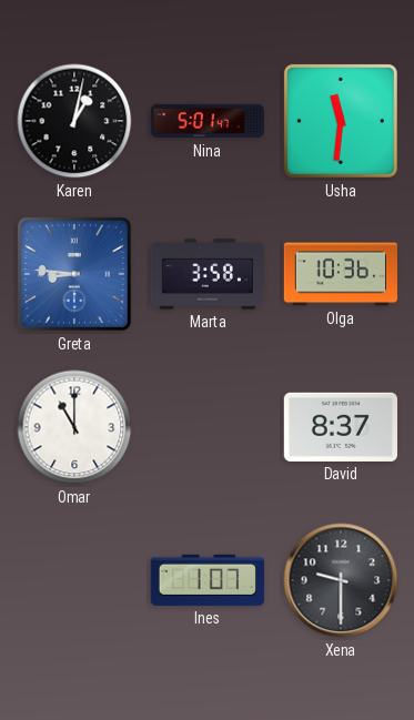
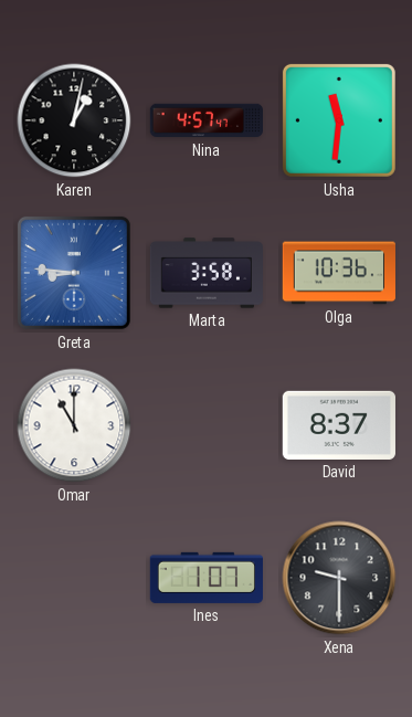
Nina: 5:01 -> 4:57
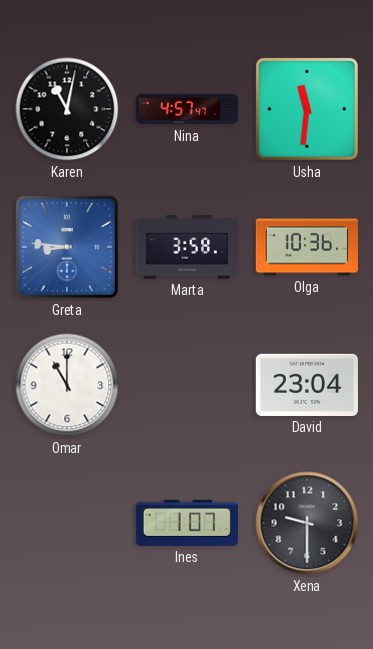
Karen: 1:02 -> 11:02
David: 8:37 -> 23:04
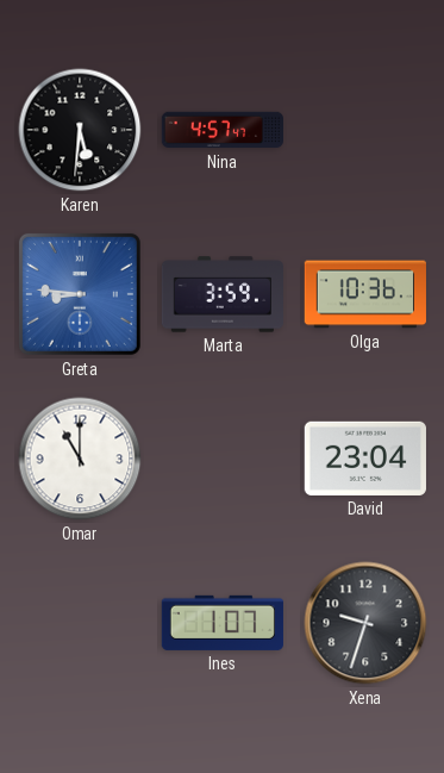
Karen: 11:02 -> 5:31
Usha: 11:31 -> none
Marta: 3:58 -> 3:59
Xena: 9:30 -> 9:33
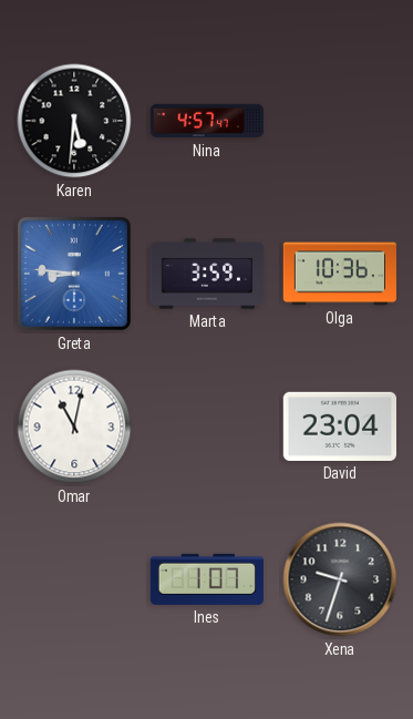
Omar: 11:00 -> 11:02
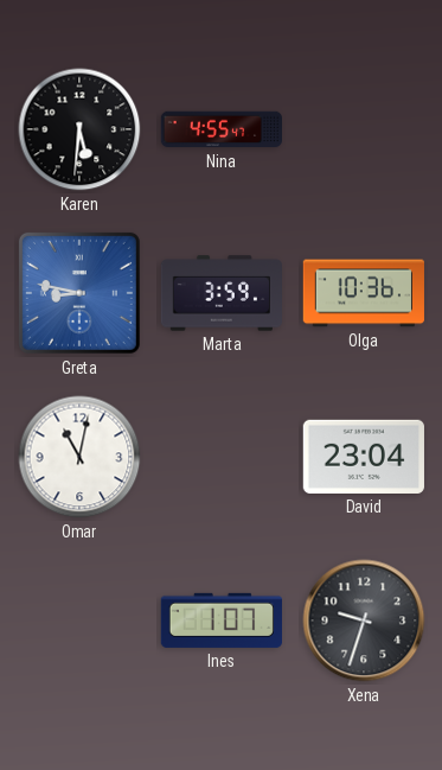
Nina: 4:57 -> 4:55
Greta: 8:46 -> 8:47
